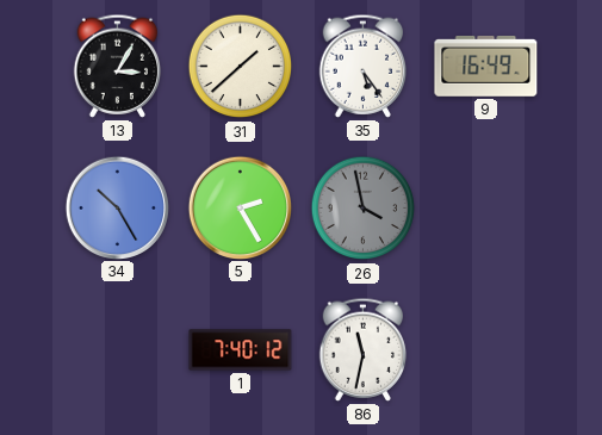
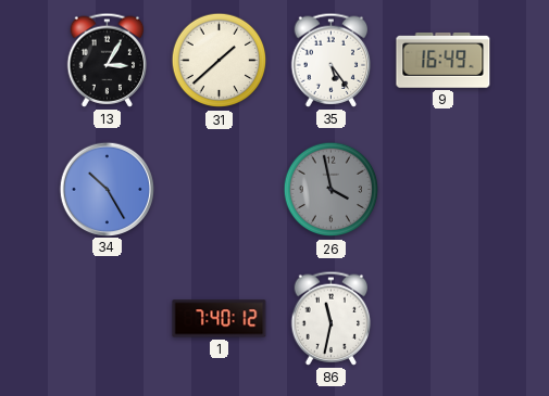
5: 2:25 -> none
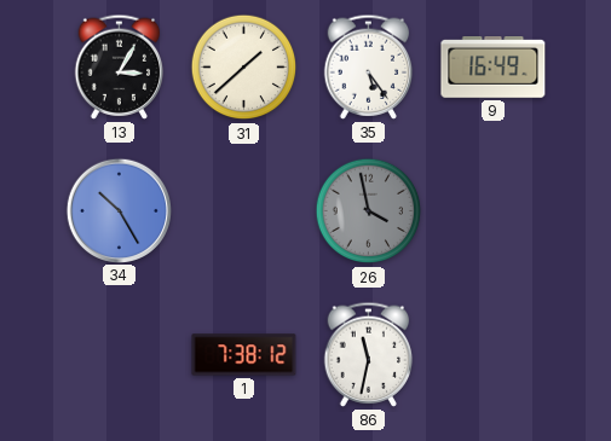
1: 7:40 -> 7:38
